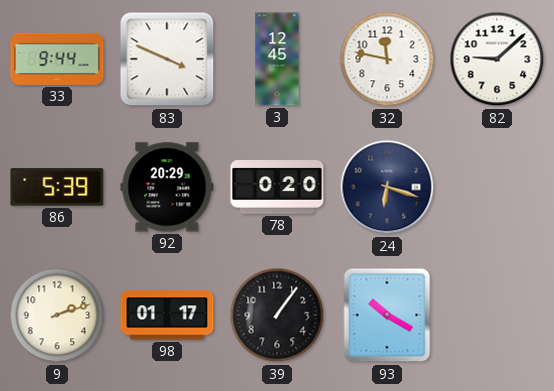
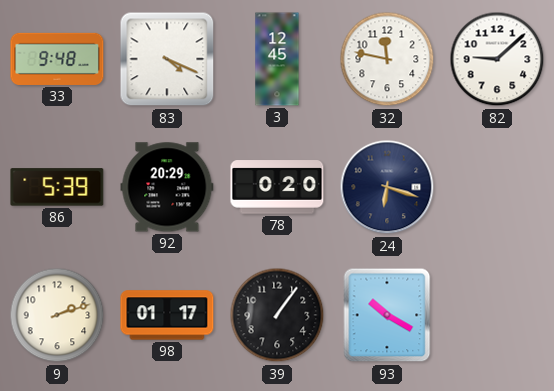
33: 9:44 -> 9:48
83: 3:49 -> 4:19
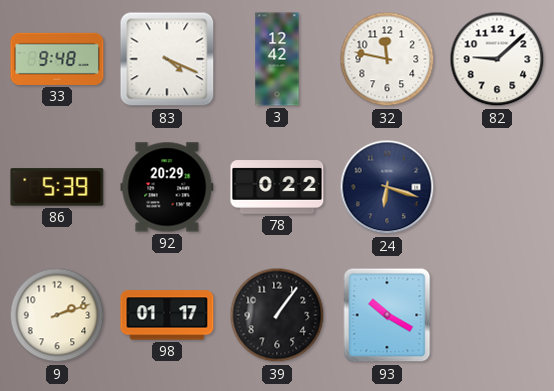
3: 12:45 -> 12:42
78: 0:20 -> 0:22
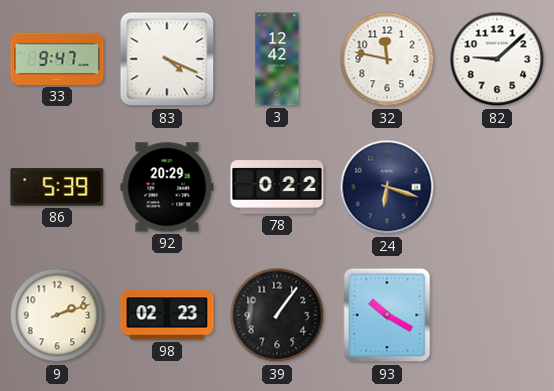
33: 9:48 -> 9:47
98: 01:17 -> 02:23
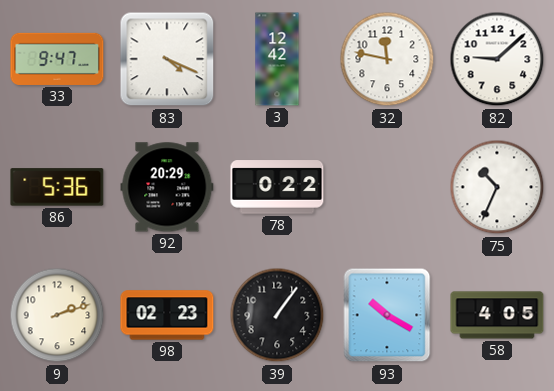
86: 5:39 -> 5:36
24: 6:18 -> none
75: none -> 10:34
58: none -> 4:05
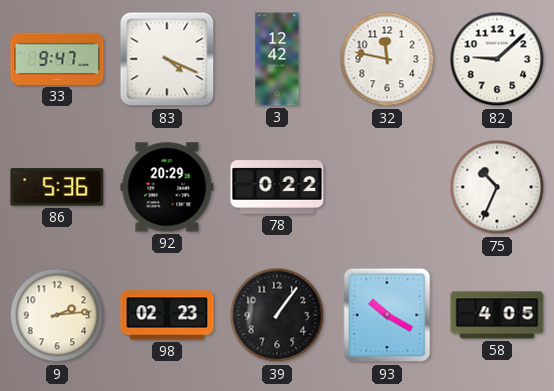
9: 2:12 -> 2:14
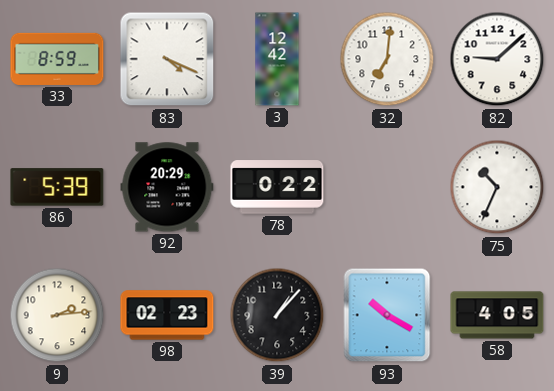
33: 9:47 -> 8:59
32: 11:47 -> 7:01
86: 5:36 -> 5:39
39: 1:06 -> 1:07
